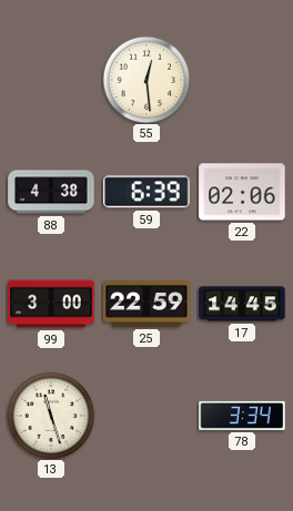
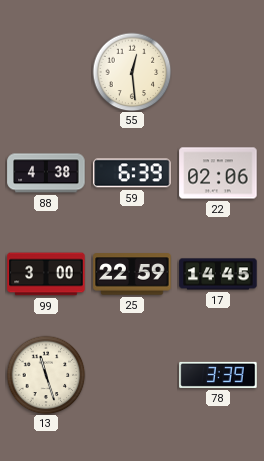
78: 3:34 -> 3:39
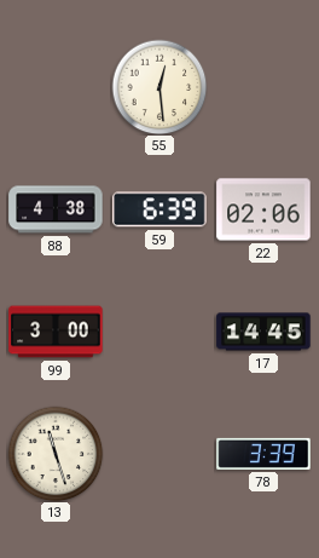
25: 22:59 -> none
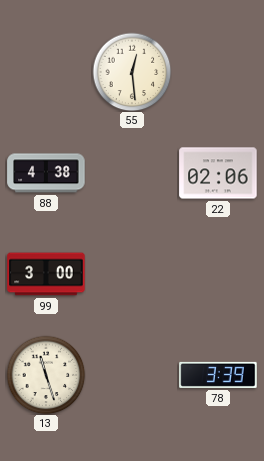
59: 6:39 -> none
17: 14:45 -> none
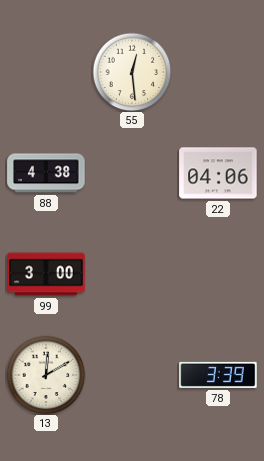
22: 02:06 -> 04:06
13: 11:27 -> 12:10
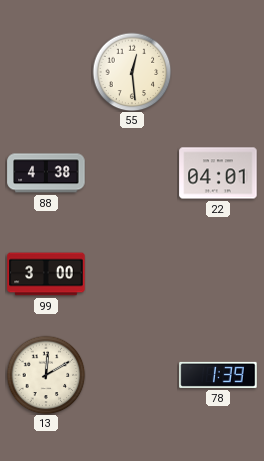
22: 04:06 -> 04:01
78: 3:39 -> 1:39
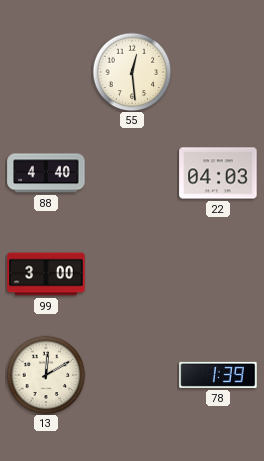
88: 4:38 -> 4:40
22: 04:01 -> 04:03
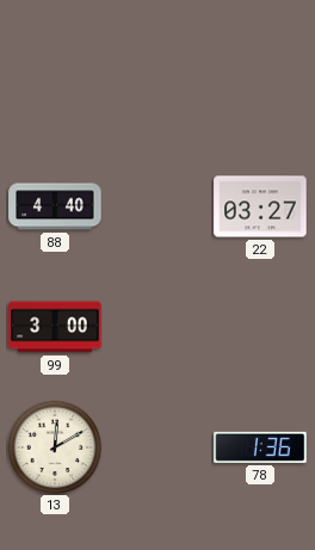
55: 12:29 -> none
22: 04:03 -> 03:27
78: 1:39 -> 1:36
